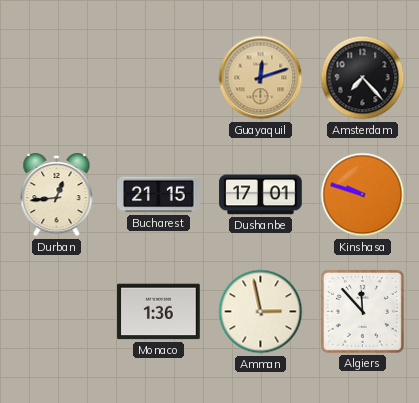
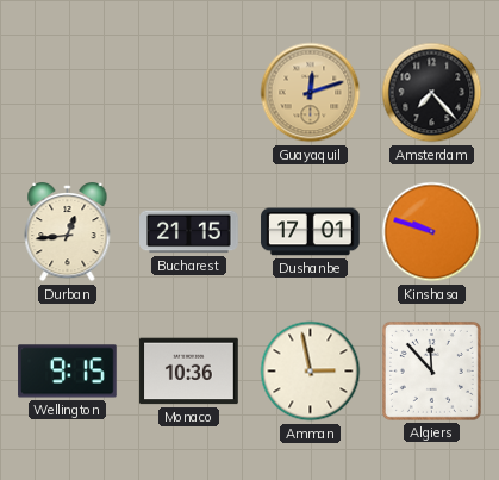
Wellington: none -> 9:15
Monaco: 1:36 -> 10:36
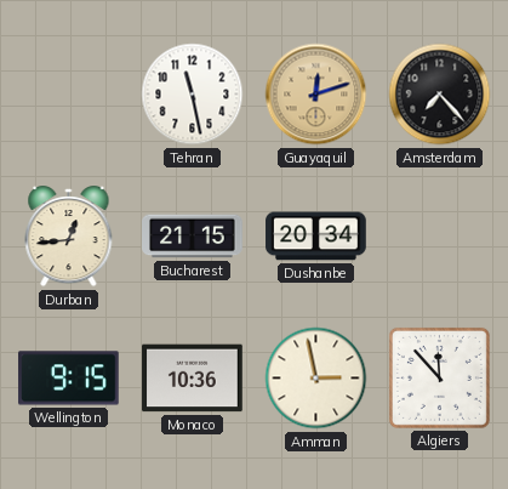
Tehran: none -> 11:28
Dushanbe: 17:01 -> 20:34
Kinshasa: 9:48 -> none
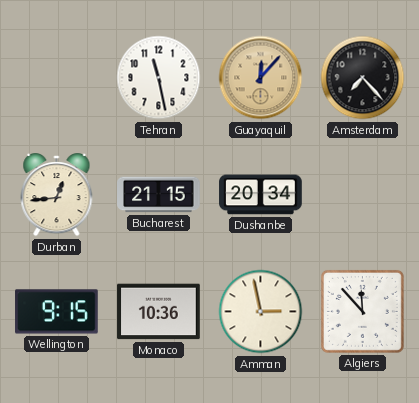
Guayaquil: 12:12 -> 12:07
